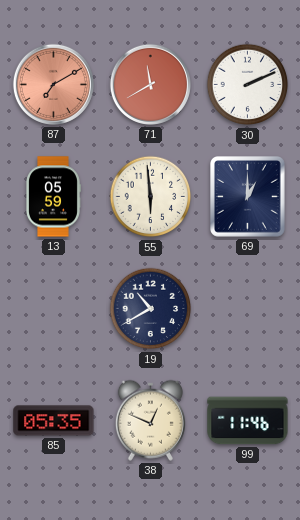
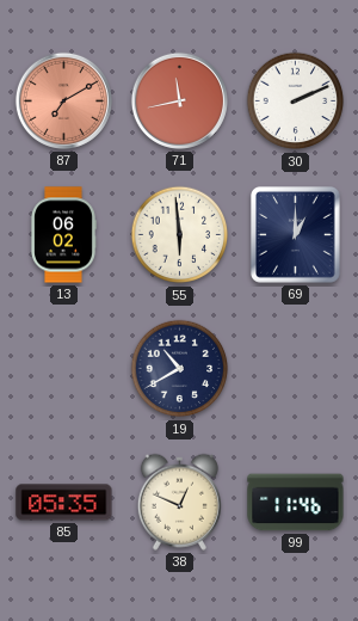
71: 11:40 -> 11:43
13: 05:59 -> 06:02
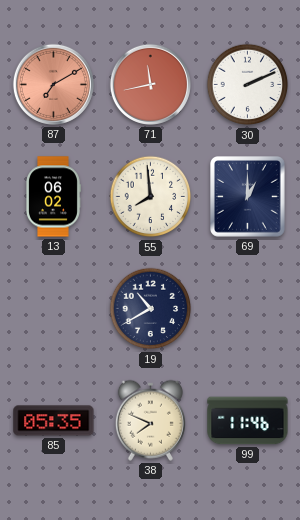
55: 5:59 -> 7:59
38: 12:49 -> 7:49
